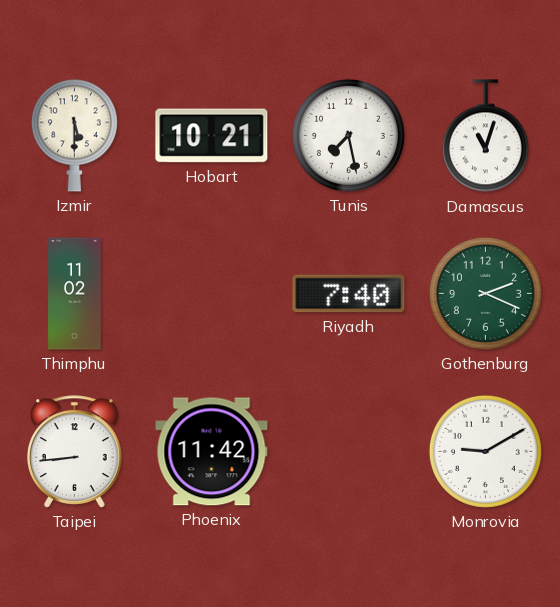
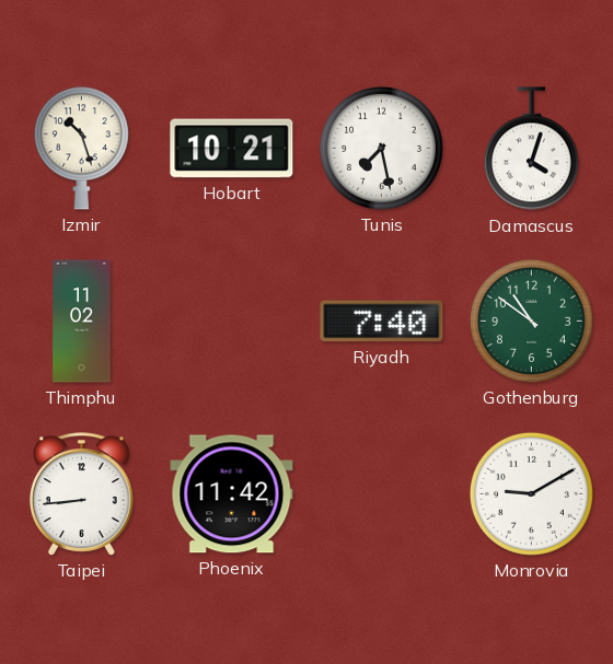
Izmir: 5:30 -> 10:27
Damascus: 11:03 -> 4:03
Gothenburg: 2:19 -> 10:51
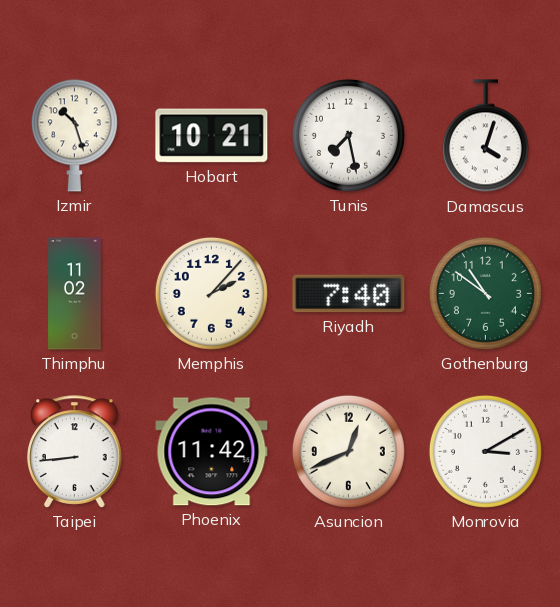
Memphis: none -> 2:07
Asuncion: none -> 12:41
Monrovia: 9:10 -> 3:10
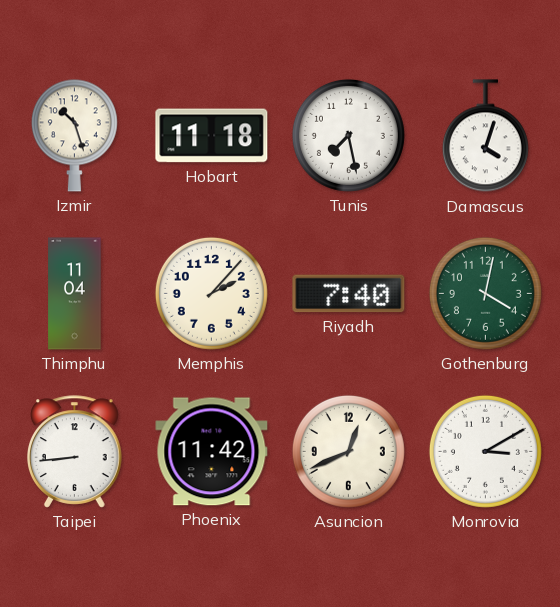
Hobart: 10:21 -> 11:18
Thimphu: 11:02 -> 11:04
Gothenburg: 10:51 -> 4:02
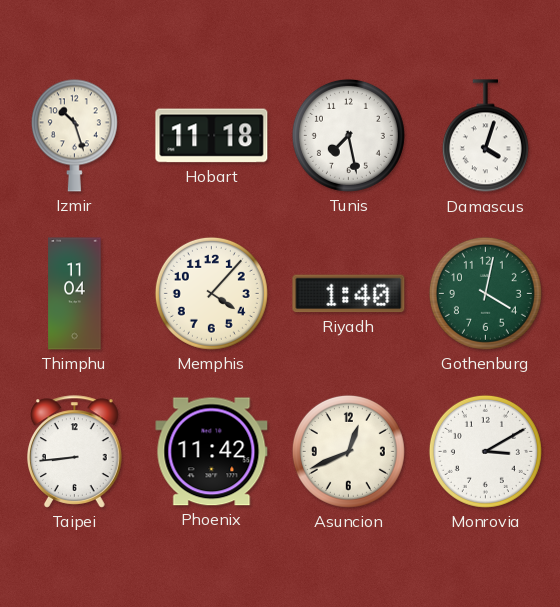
Memphis: 2:07 -> 4:07
Riyadh: 7:40 -> 1:40
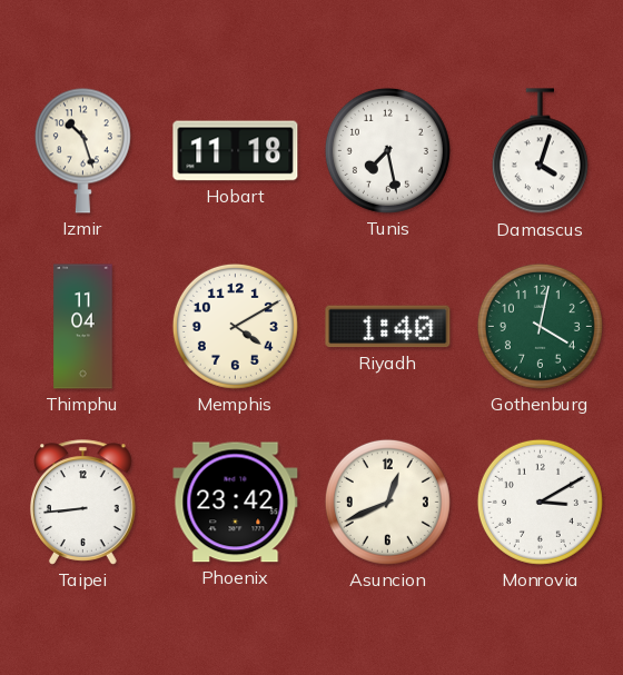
Memphis: 4:07 -> 4:10
Phoenix: 11:42 -> 23:42
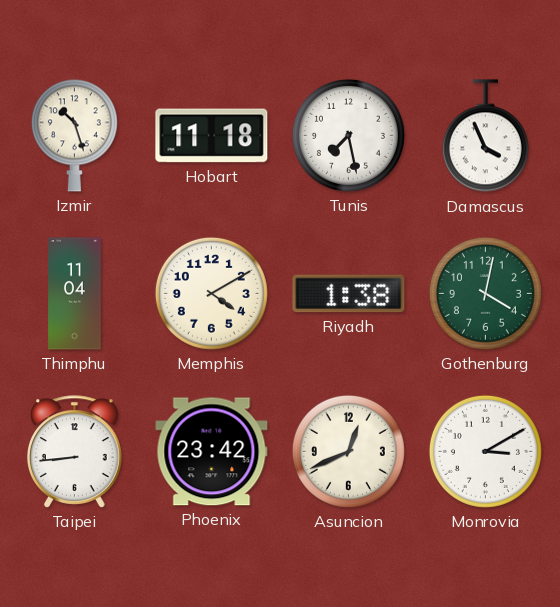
Damascus: 4:03 -> 3:56
Riyadh: 1:40 -> 1:38
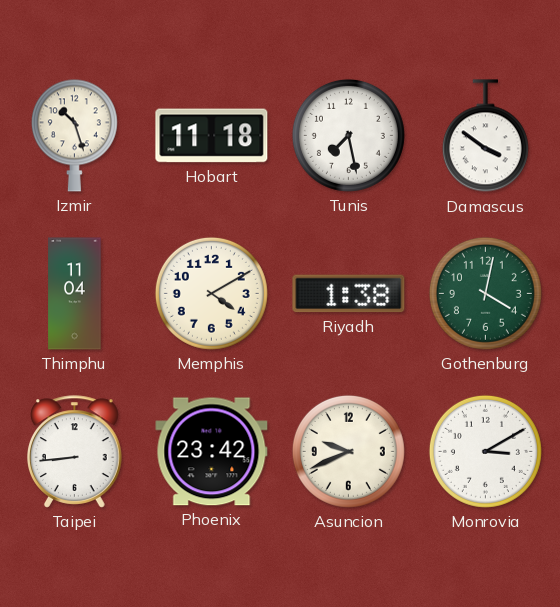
Damascus: 3:56 -> 3:51
Asuncion: 12:41 -> 9:41
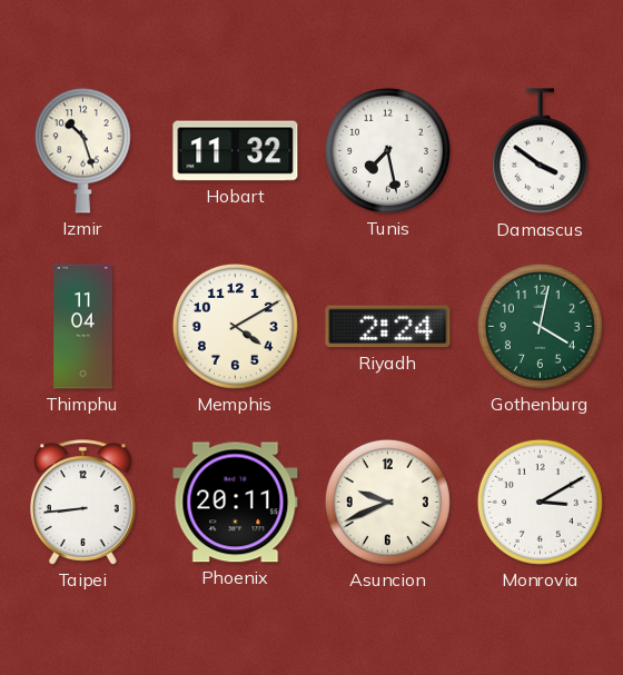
Hobart: 11:18 -> 11:32
Riyadh: 1:38 -> 2:24
Phoenix: 23:42 -> 20:11
